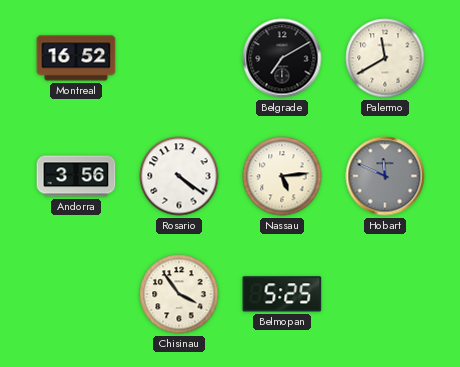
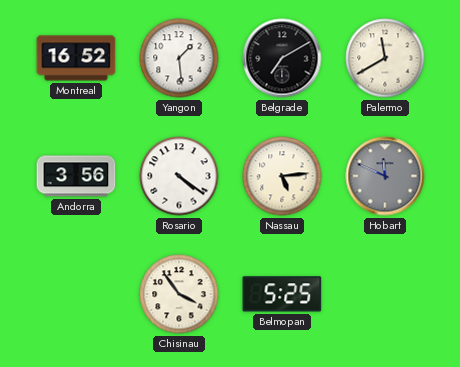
Yangon: none -> 1:29
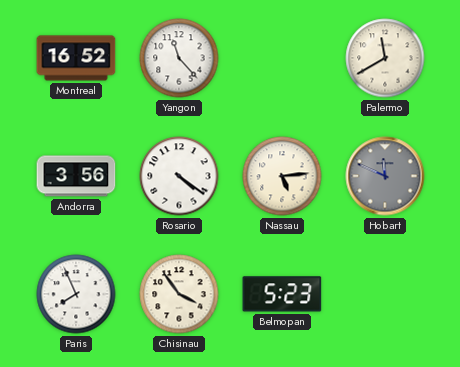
Yangon: 1:29 -> 11:23
Belgrade: 7:10 -> none
Paris: none -> 7:56
Belmopan: 5:25 -> 5:23
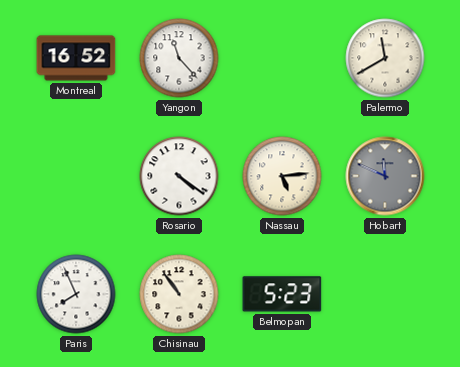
Andorra: 3:56 -> none
Chisinau: 3:54 -> 10:54
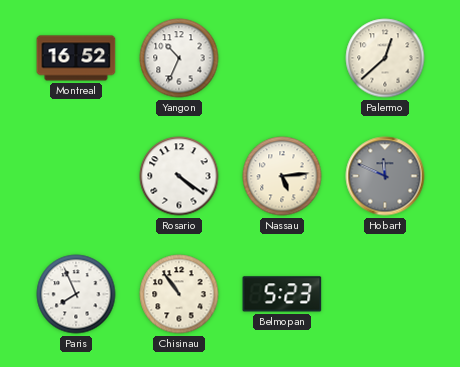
Yangon: 11:23 -> 10:34
Palermo: 11:40 -> 12:38
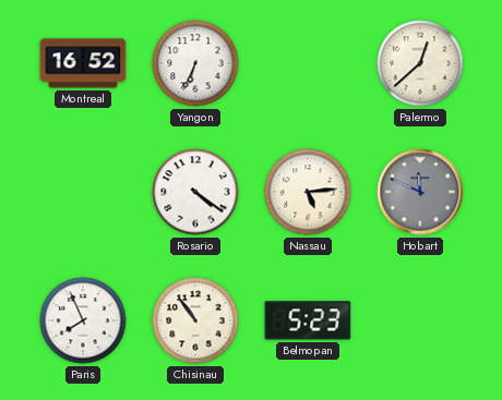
Yangon: 10:34 -> 6:34
